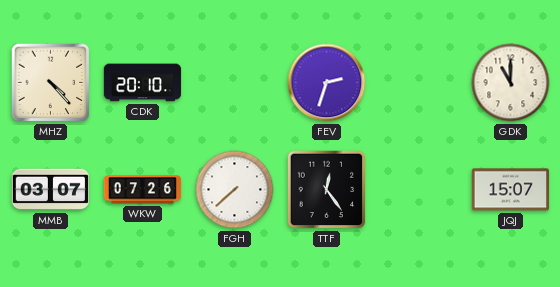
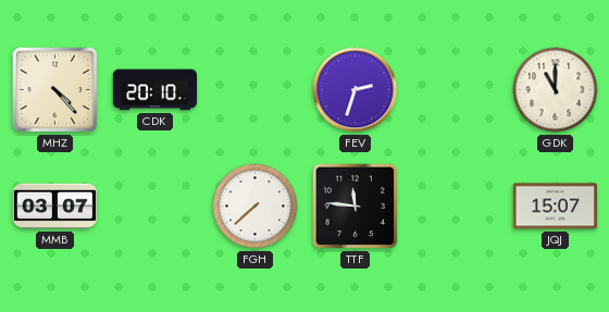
WKW: 07:26 -> none
TTF: 12:24 -> 11:46
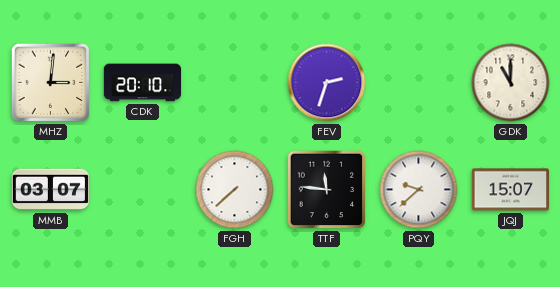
MHZ: 4:23 -> 3:01
PQY: none -> 9:38
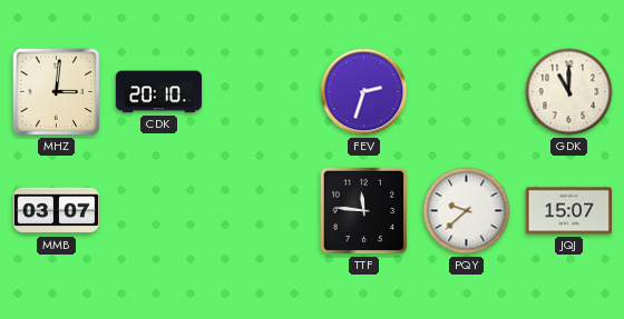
FGH: 7:38 -> none
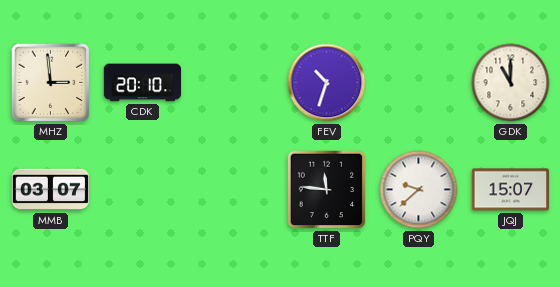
MHZ: 3:01 -> 2:59
FEV: 2:33 -> 10:33
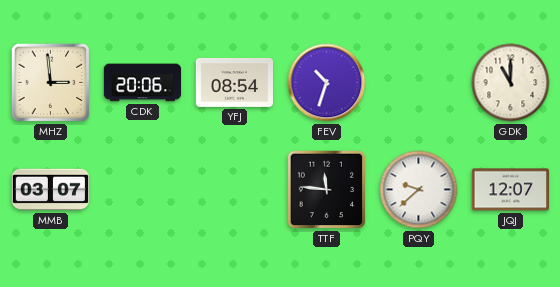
CDK: 20:10 -> 20:06
YFJ: none -> 08:54
JQJ: 15:07 -> 12:07
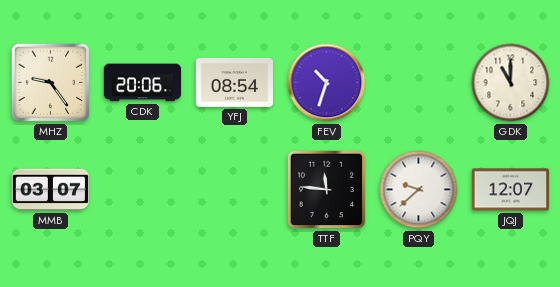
MHZ: 2:59 -> 9:24
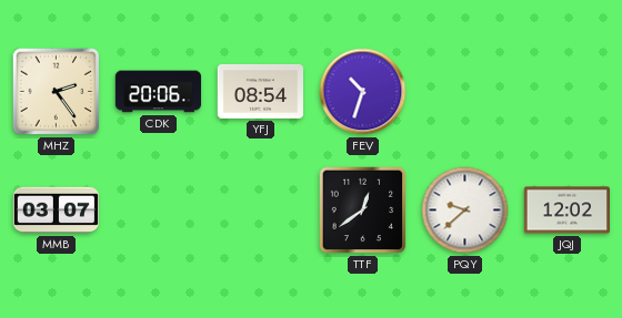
MHZ: 9:24 -> 2:24
GDK: 11:00 -> none
TTF: 11:46 -> 12:39
JQJ: 12:07 -> 12:02
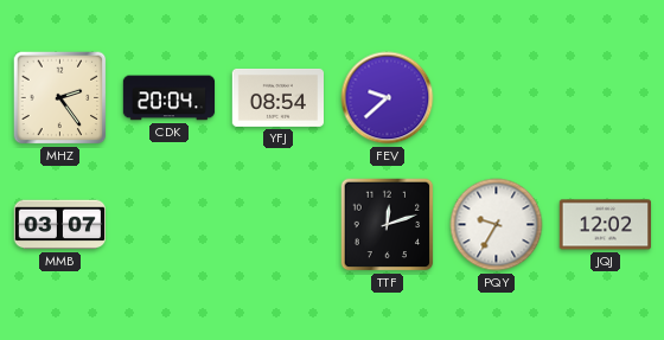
CDK: 20:06 -> 20:04
FEV: 10:33 -> 9:38
TTF: 12:39 -> 12:12
PQY: 9:38 -> 9:35
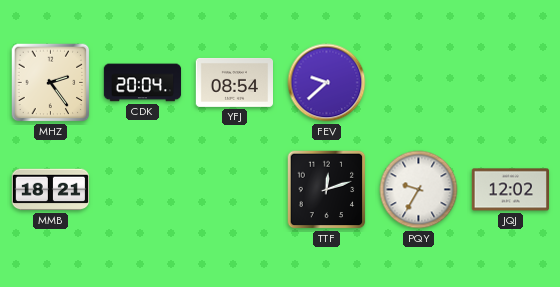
MMB: 03:07 -> 18:21
